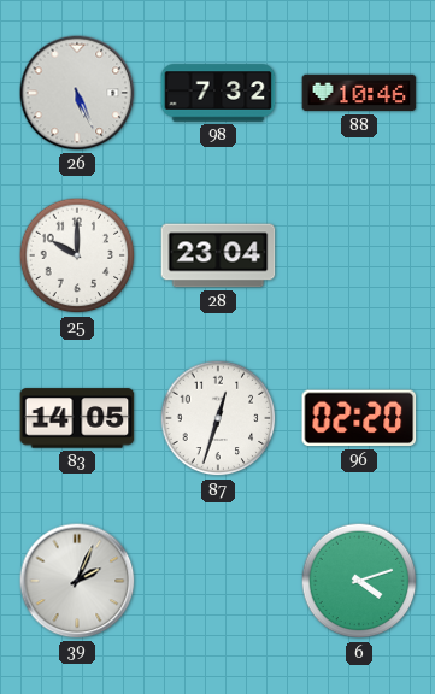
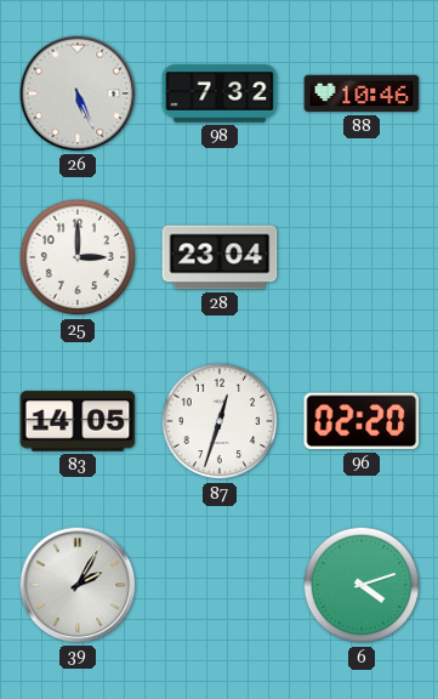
25: 10:00 -> 3:00
39: 2:04 -> 2:05
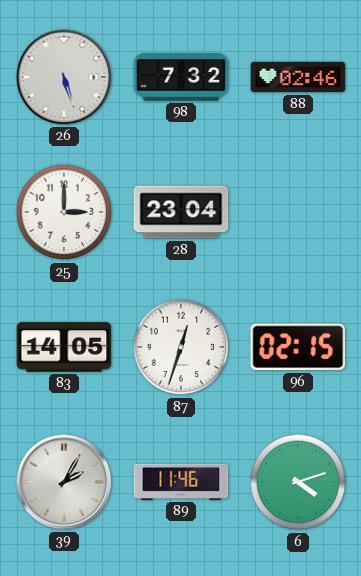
26: 5:26 -> 5:27
88: 10:46 -> 02:46
96: 02:20 -> 02:15
89: none -> 11:46
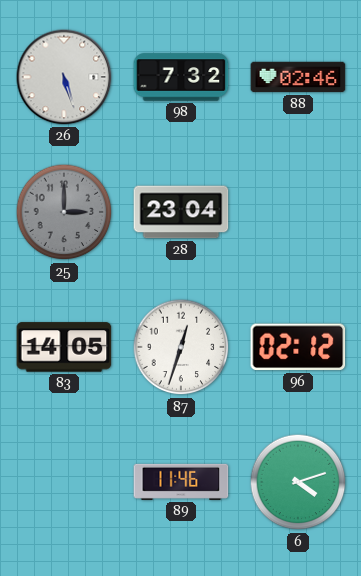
25 dial: white -> grey
96: 02:15 -> 02:12
39: 2:05 -> none
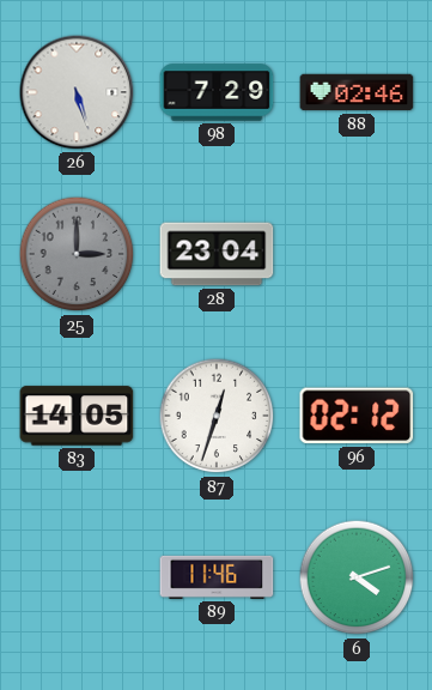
98: 7:32 -> 7:29
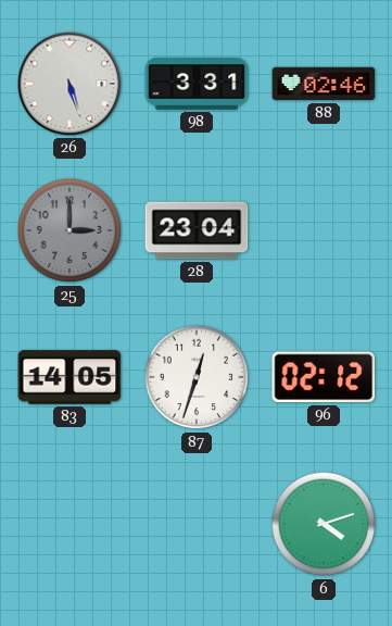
98: 7:29 -> 3:31
89: 11:46 -> none
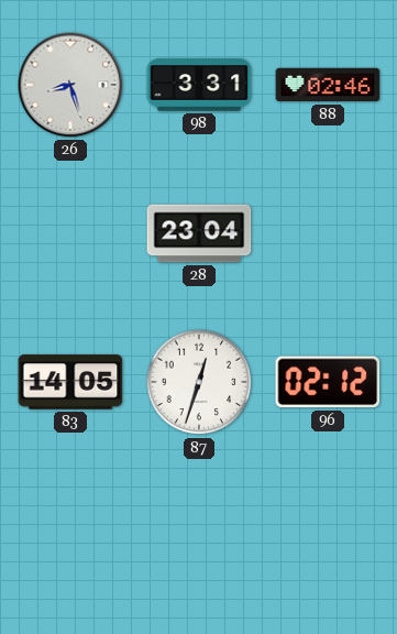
26: 5:27 -> 8:27
25: 3:00 -> none
6: 4:12 -> none
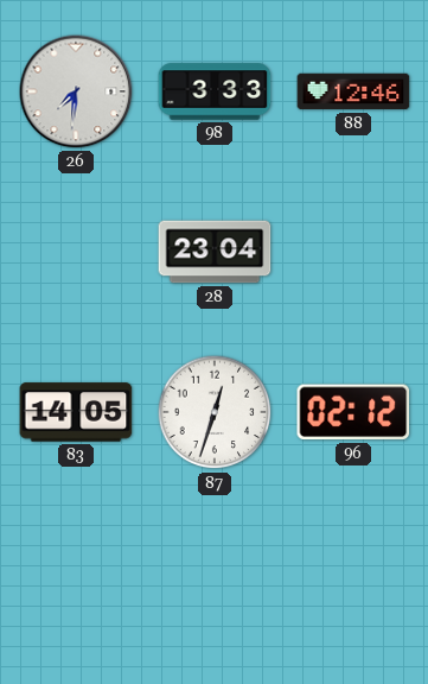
26: 8:27 -> 7:31
98: 3:31 -> 3:33
88: 02:46 -> 12:46
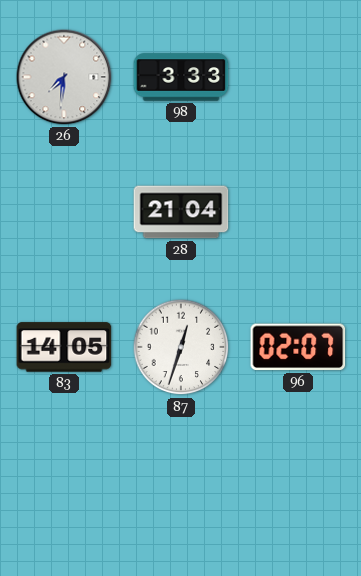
88: 12:46 -> none
28: 23:04 -> 21:04
96: 02:12 -> 02:07
